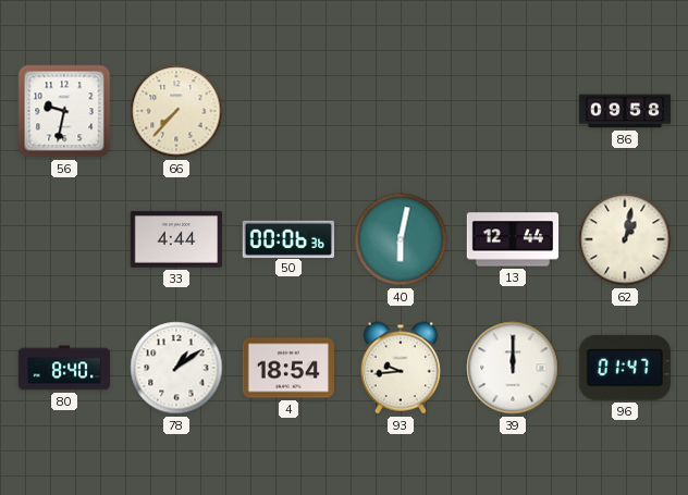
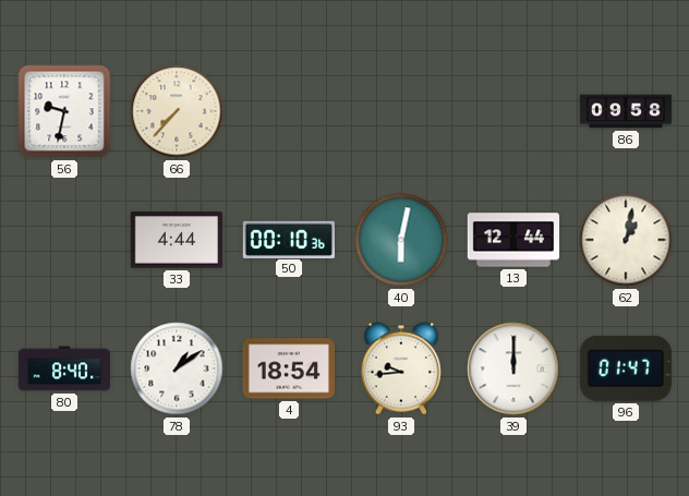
50: 00:06 -> 00:10
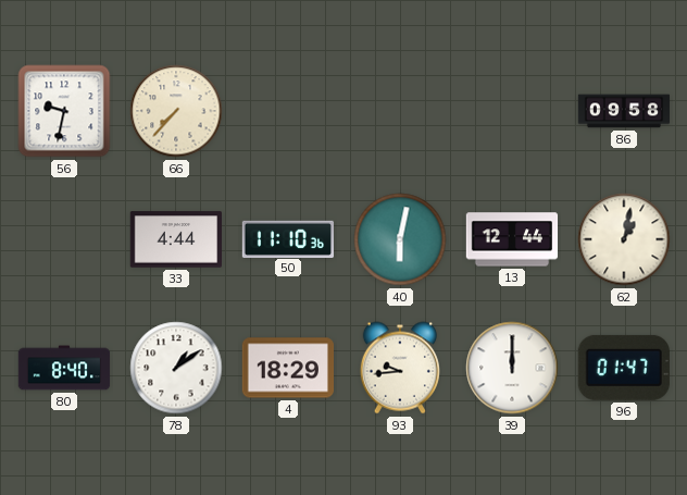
50: 00:10 -> 11:10
4: 18:54 -> 18:29
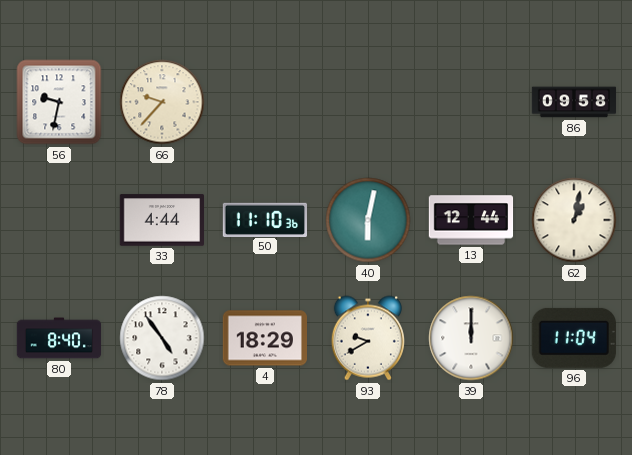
66: 7:37 -> 9:37
78: 1:09 -> 4:54
93: 9:44 -> 9:40
96: 01:47 -> 11:04
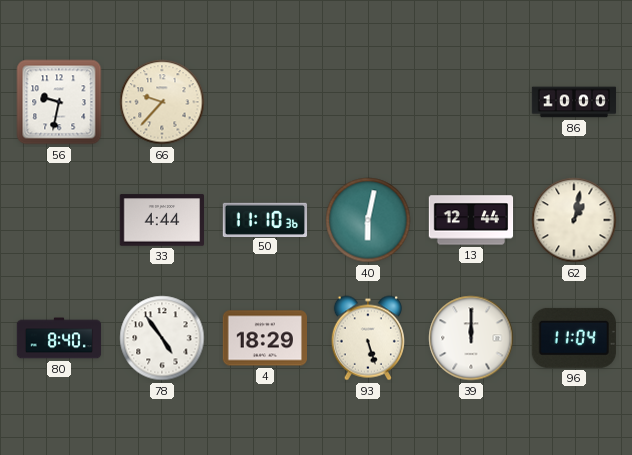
86: 09:58 -> 10:00
93: 9:40 -> 5:27
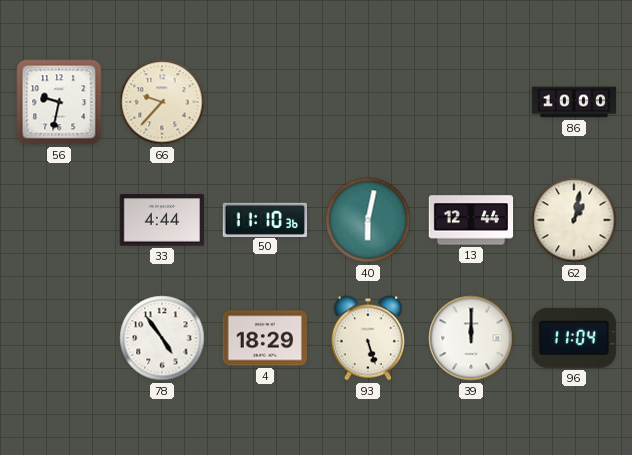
80: 8:40 -> none
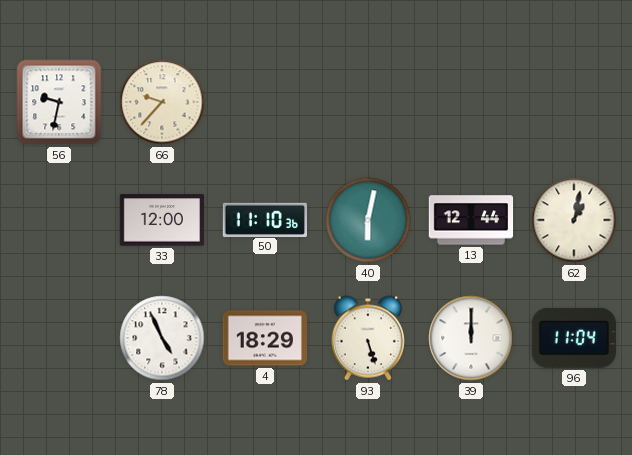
86: 10:00 -> none
33: 4:44 -> 12:00
78: 4:54 -> 4:56
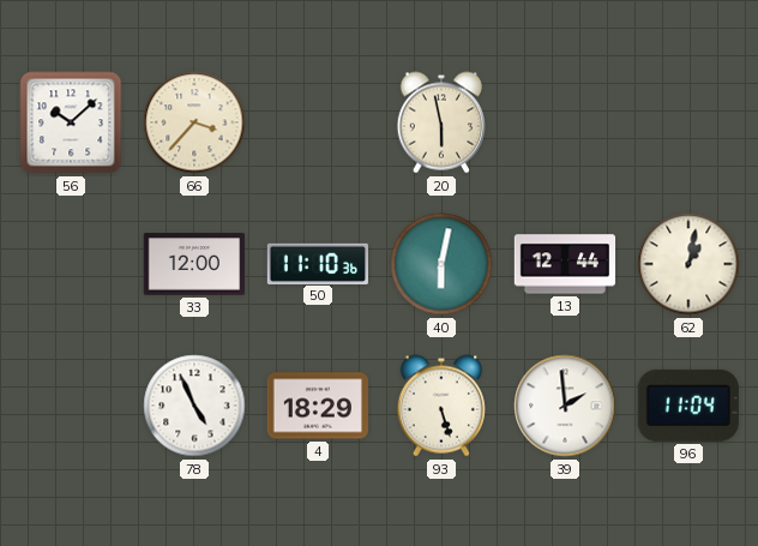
56: 9:32 -> 10:08
66: 9:37 -> 3:37
20: none -> 5:58
39: 12:00 -> 1:59
